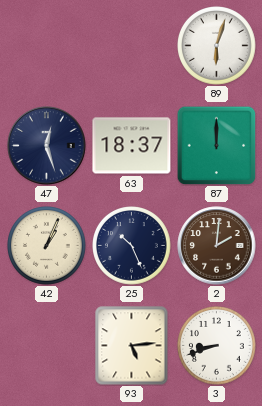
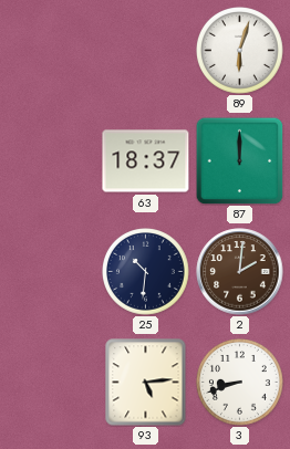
47: 12:27 -> none
42: 1:04 -> none
25: 10:26 -> 10:31
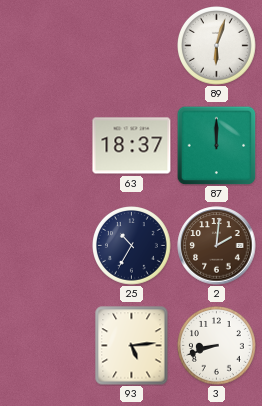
25: 10:31 -> 10:35
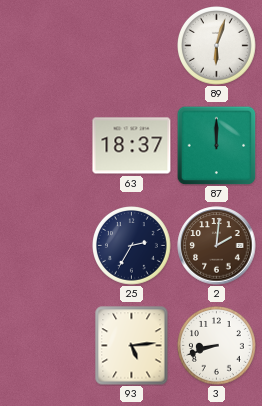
25: 10:35 -> 2:35
